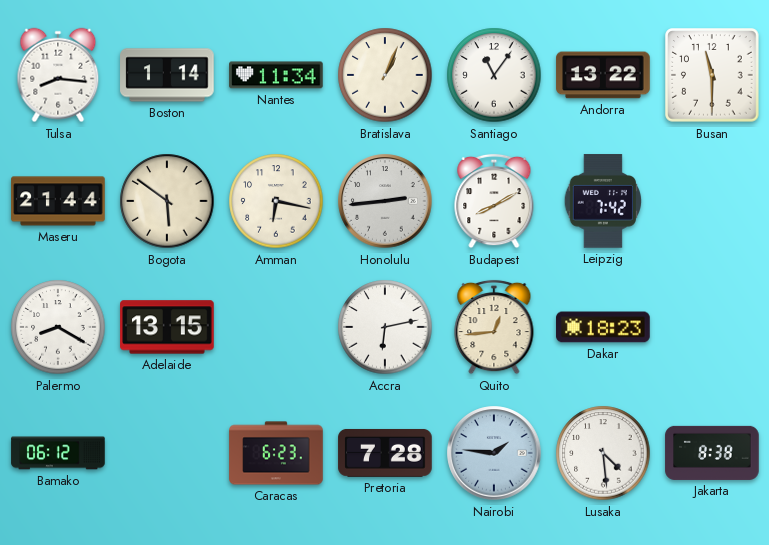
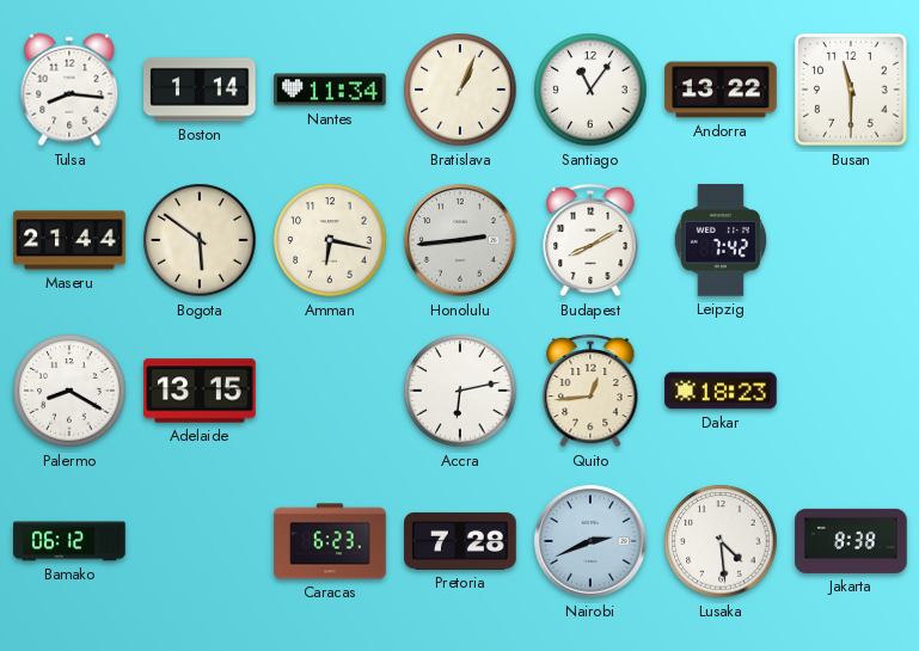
Nairobi: 1:46 -> 2:41
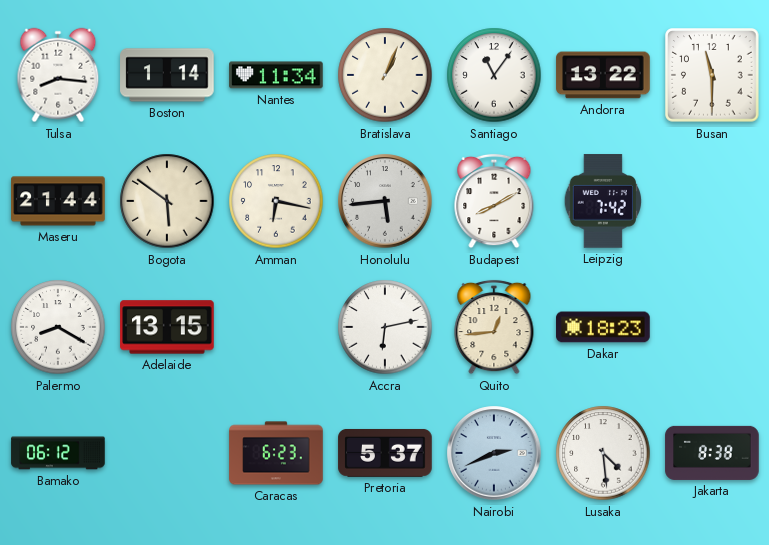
Honolulu: 2:44 -> 5:44
Pretoria: 7:28 -> 5:37
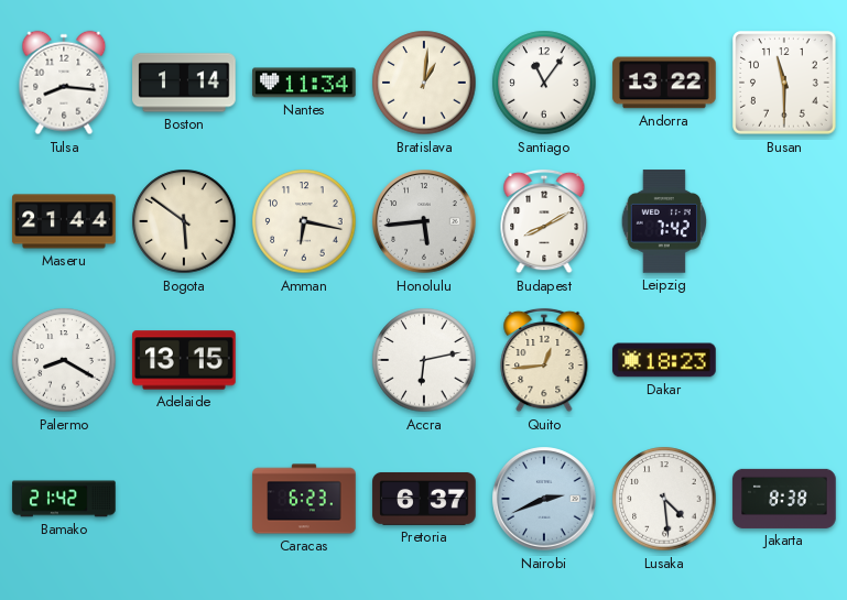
Bratislava: 1:04 -> 1:01
Bamako: 06:12 -> 21:42
Pretoria: 5:37 -> 6:37
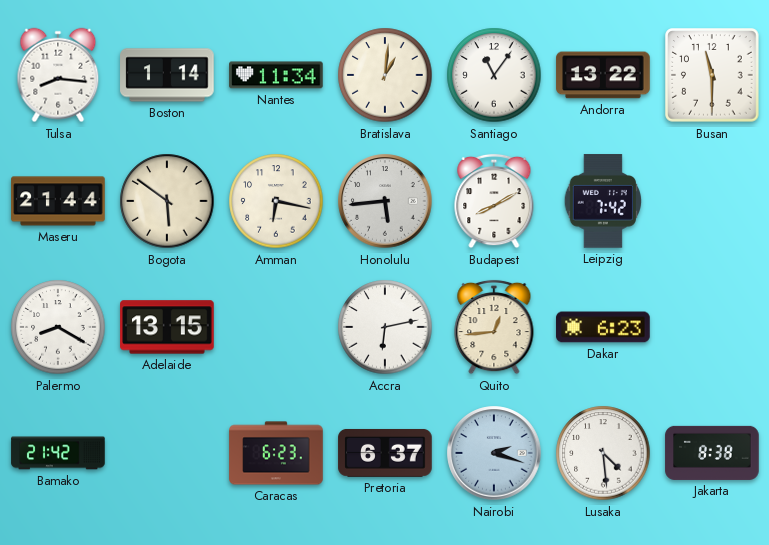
Dakar: 18:23 -> 6:23
Nairobi: 2:41 -> 2:18
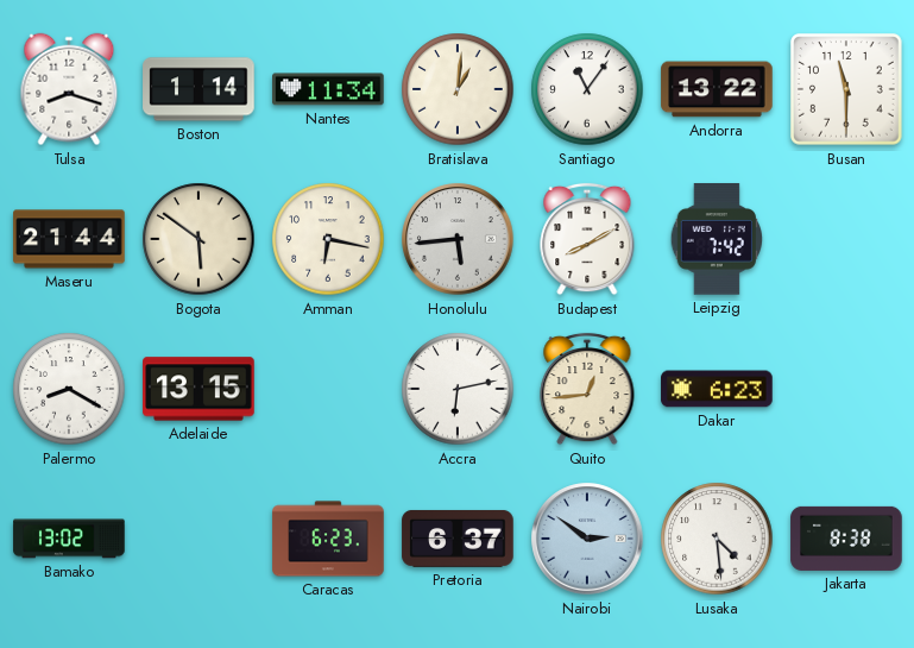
Tulsa: 8:16 -> 8:18
Bamako: 21:42 -> 13:02
Nairobi: 2:18 -> 2:51
